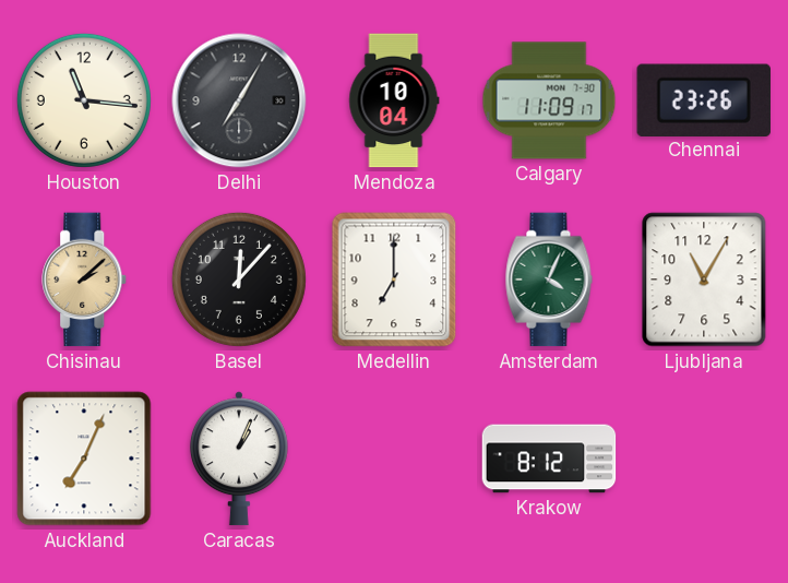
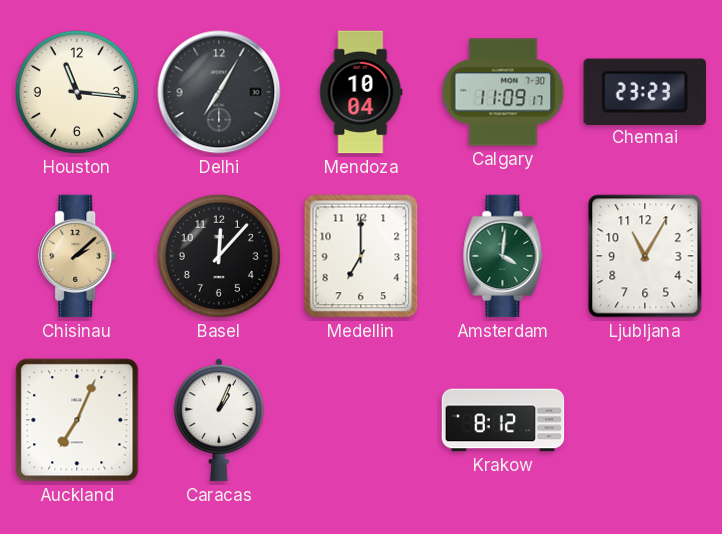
Chennai: 23:26 -> 23:23
Amsterdam: 4:04 -> 4:01
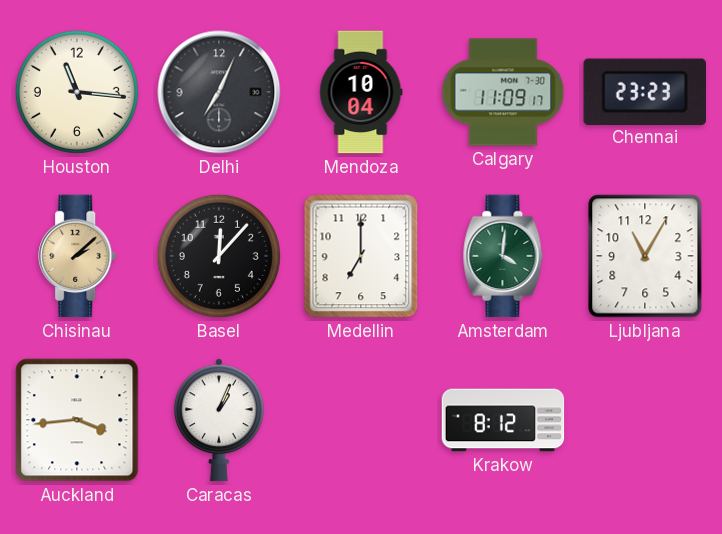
Delhi: 7:05 -> 7:04
Auckland: 7:04 -> 3:44
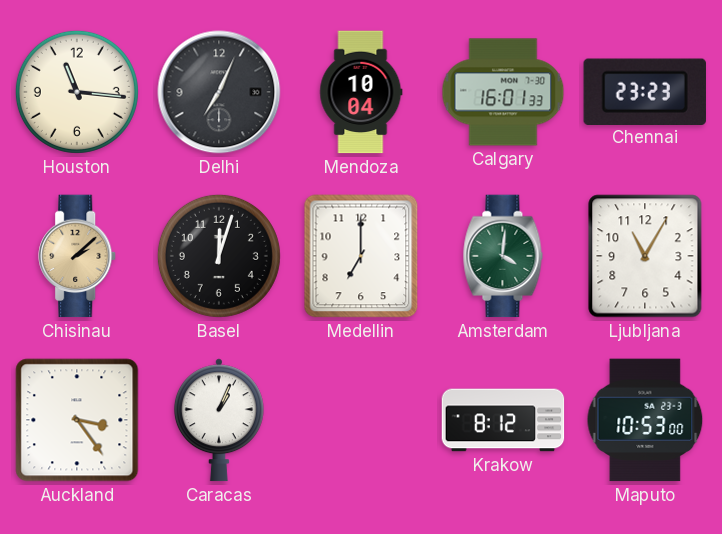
Calgary: 11:09 -> 16:01
Basel: 12:07 -> 12:03
Auckland: 3:44 -> 3:24
Maputo: none -> 10:53
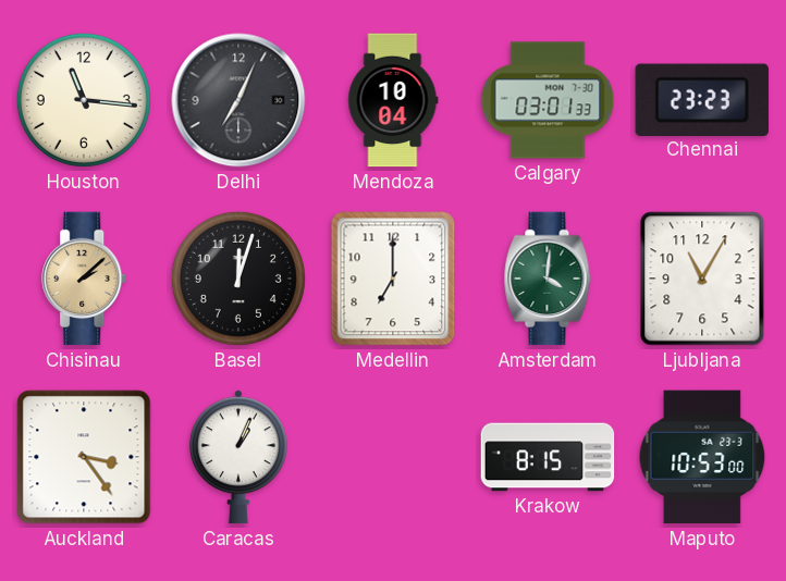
Calgary: 16:01 -> 03:01
Krakow: 8:12 -> 8:15
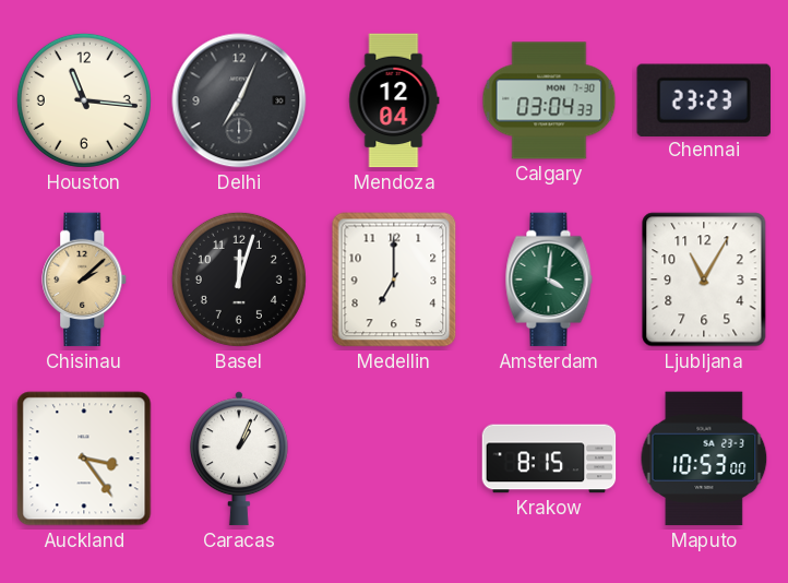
Mendoza: 10:04 -> 12:04
Calgary: 03:01 -> 03:04
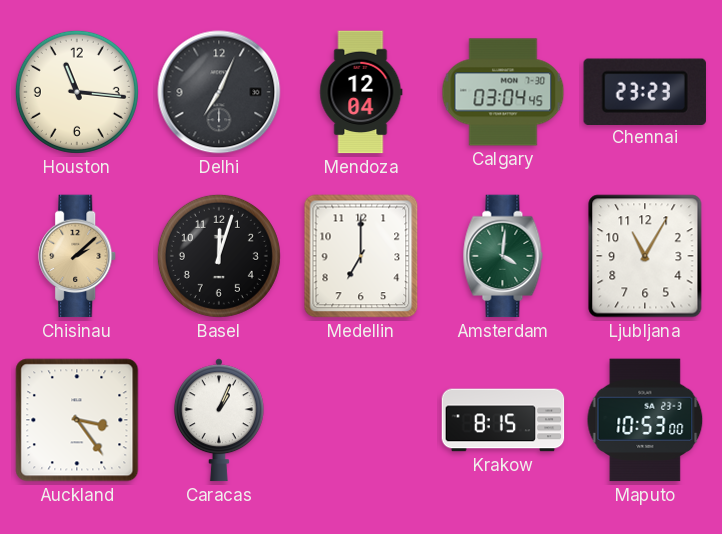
Calgary: 03:04:33 -> 03:04:45
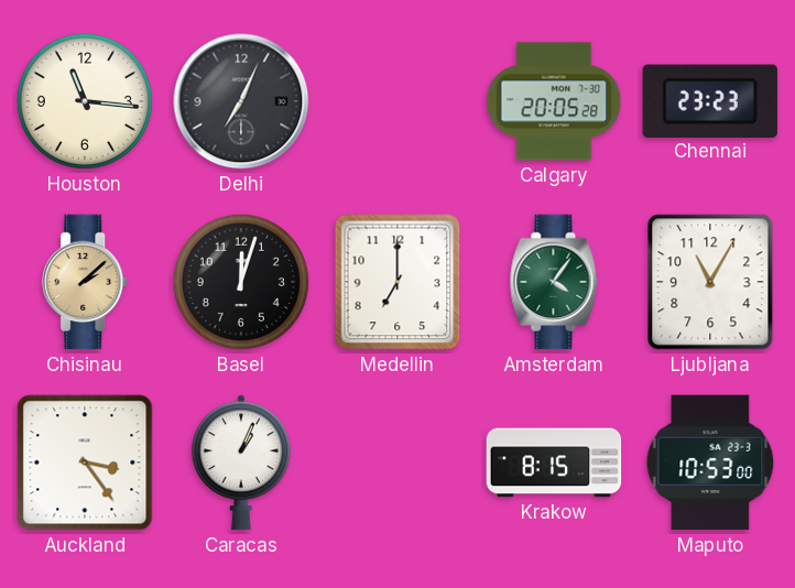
Mendoza: 12:04 -> none
Calgary: 03:04 -> 20:05
Amsterdam: 4:01 -> 4:06
